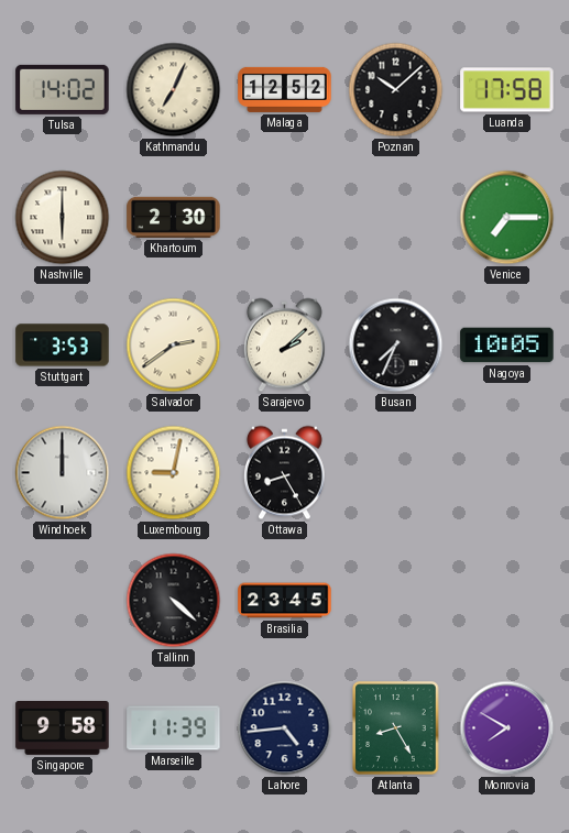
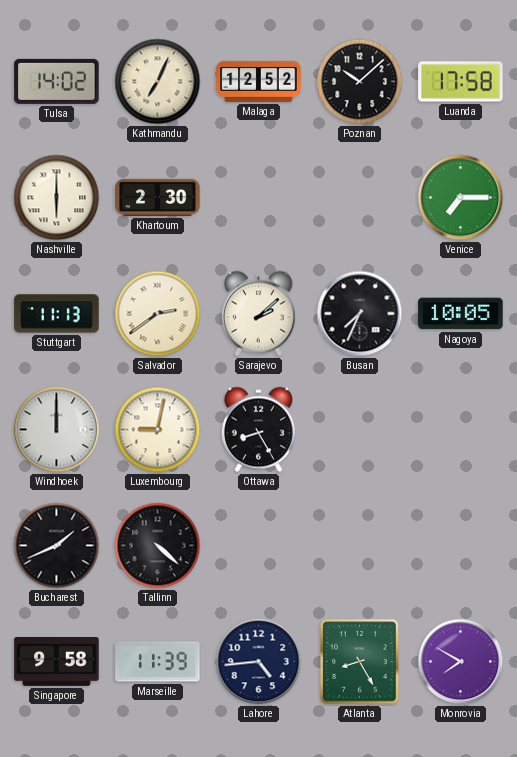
Stuttgart: 3:53 -> 11:13
Bucharest: none -> 1:41
Brasilia: 23:45 -> none
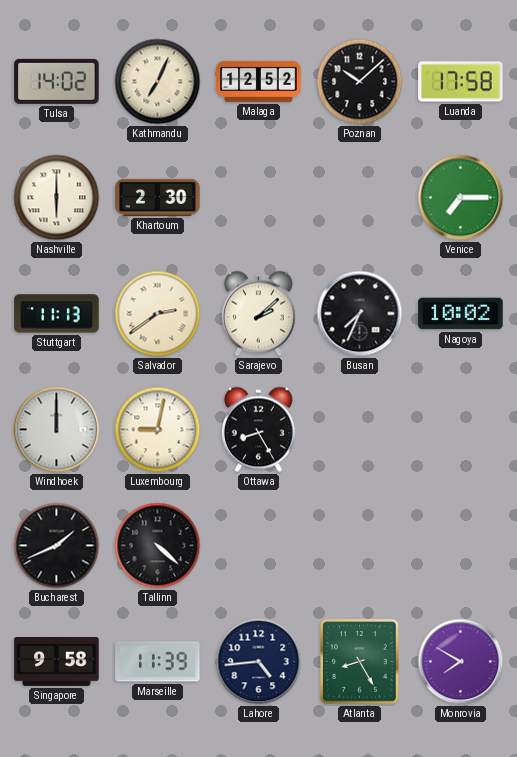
Nagoya: 10:05 -> 10:02
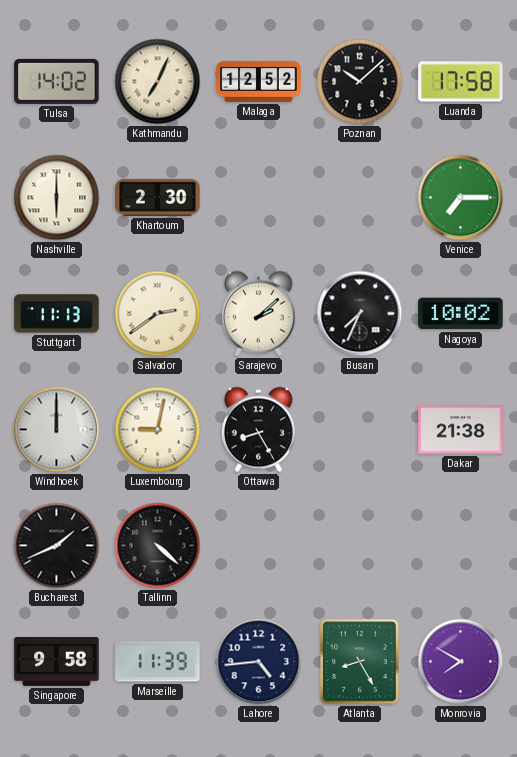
Dakar: none -> 21:38
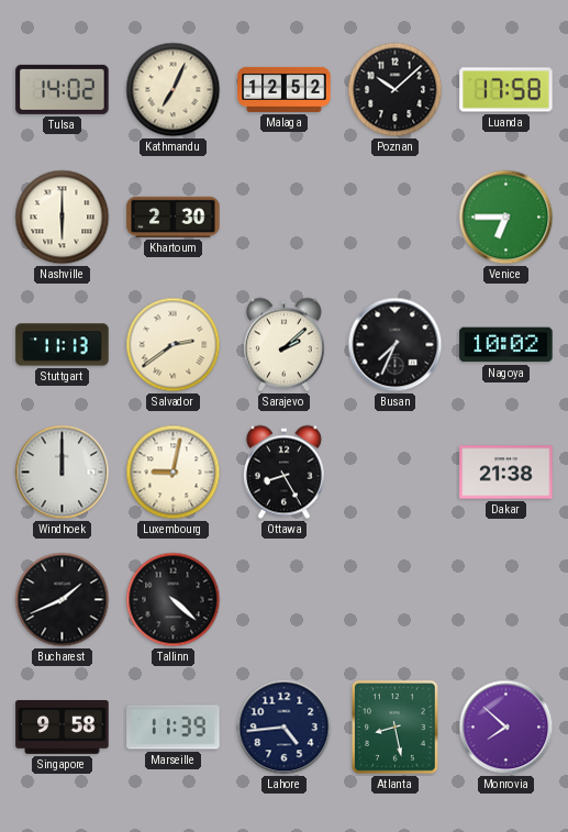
Venice: 7:15 -> 6:45
Atlanta: 8:25 -> 8:28
Monrovia: 7:50 -> 7:52
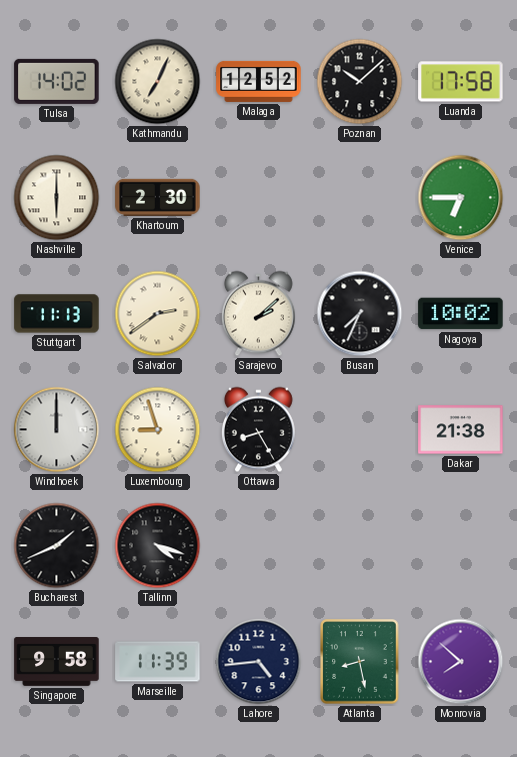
Luxembourg: 9:02 -> 8:57
Tallinn: 4:22 -> 4:18
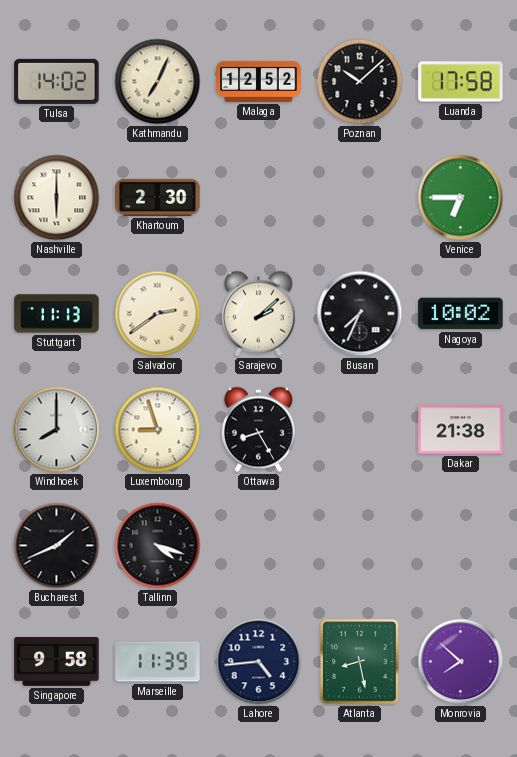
Windhoek: 12:00 -> 8:00
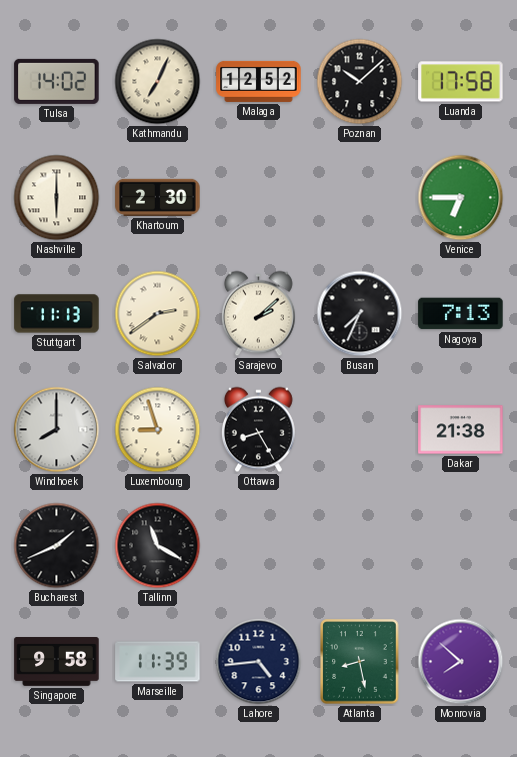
Nagoya: 10:02 -> 7:13
Tallinn: 4:18 -> 11:20
